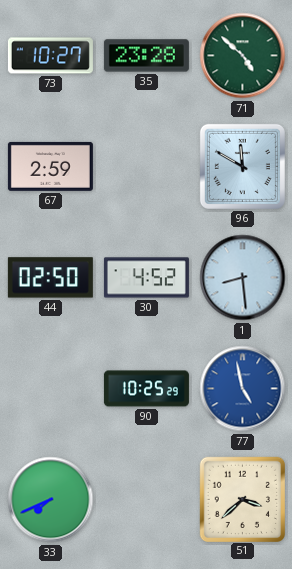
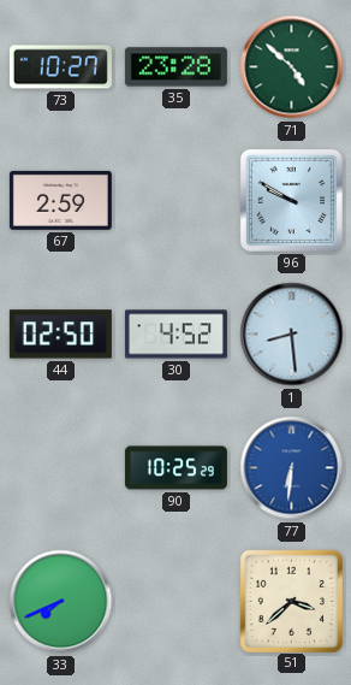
96: 11:50 -> 9:50
77: 4:58 -> 6:31
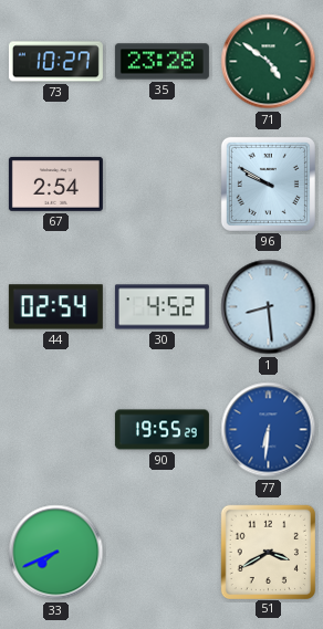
71: 4:52 -> 4:51
67: 2:59 -> 2:54
44: 02:50 -> 02:54
90: 10:25 -> 19:55
51: 3:38 -> 3:40
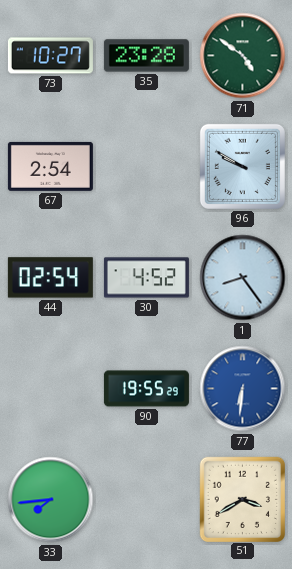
1: 8:29 -> 8:24
33: 7:41 -> 7:44
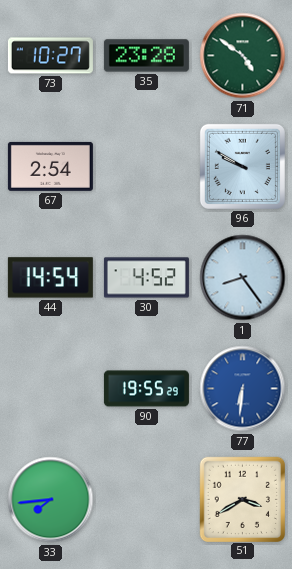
44: 02:54 -> 14:54
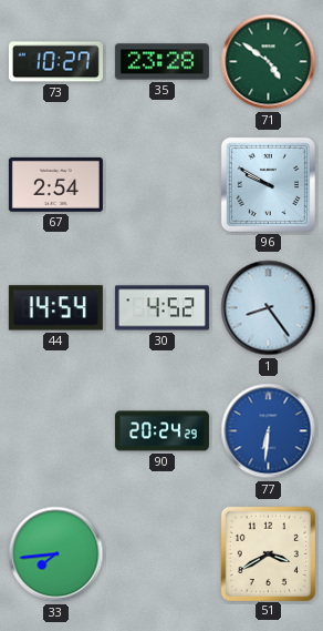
90: 19:55 -> 20:24
